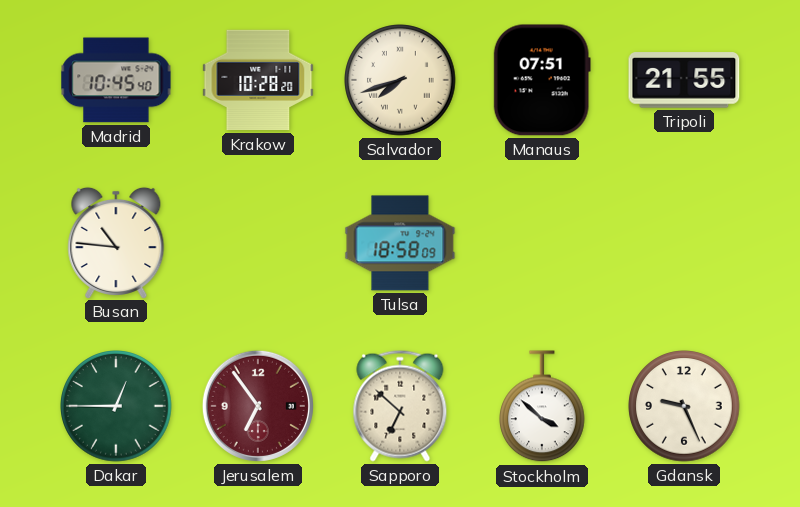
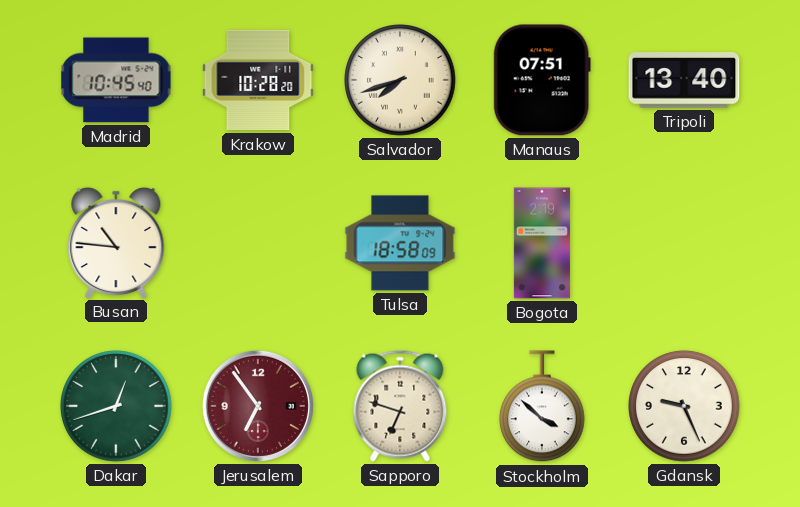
Tripoli: 21:55 -> 13:40
Bogota: none -> 2:19
Dakar: 12:45 -> 12:42
Sapporo: 6:52 -> 6:48
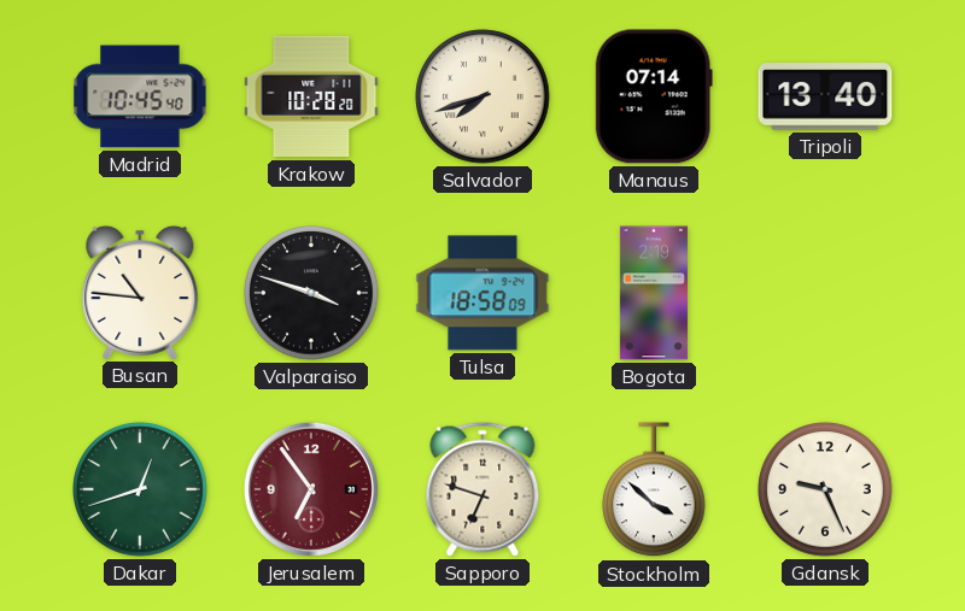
Manaus: 07:51 -> 07:14
Valparaiso: none -> 3:48
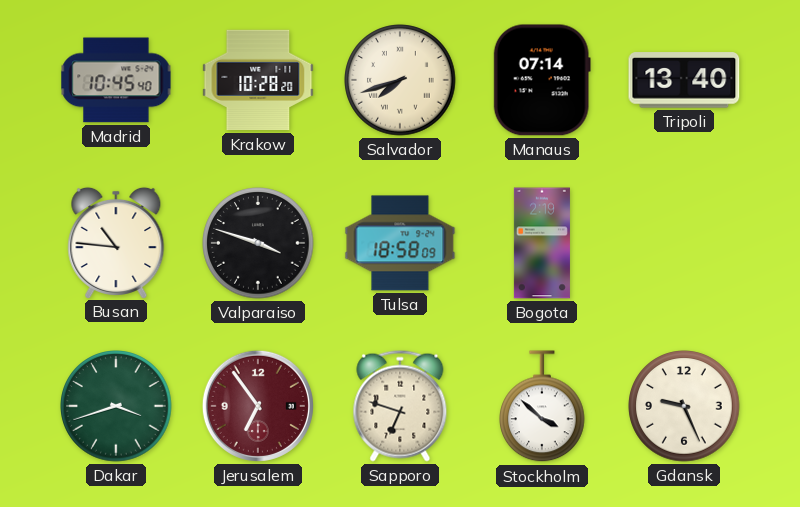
Dakar: 12:42 -> 3:42
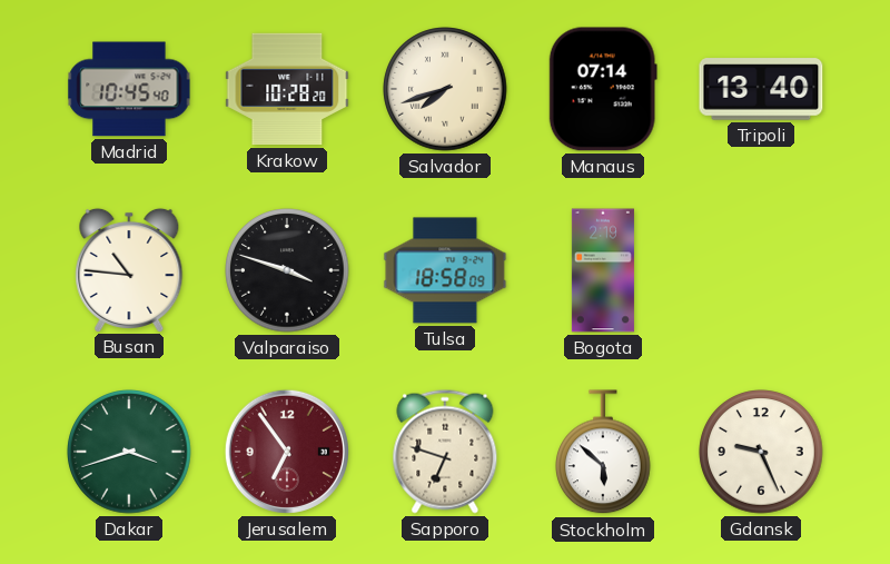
Stockholm: 3:52 -> 5:52
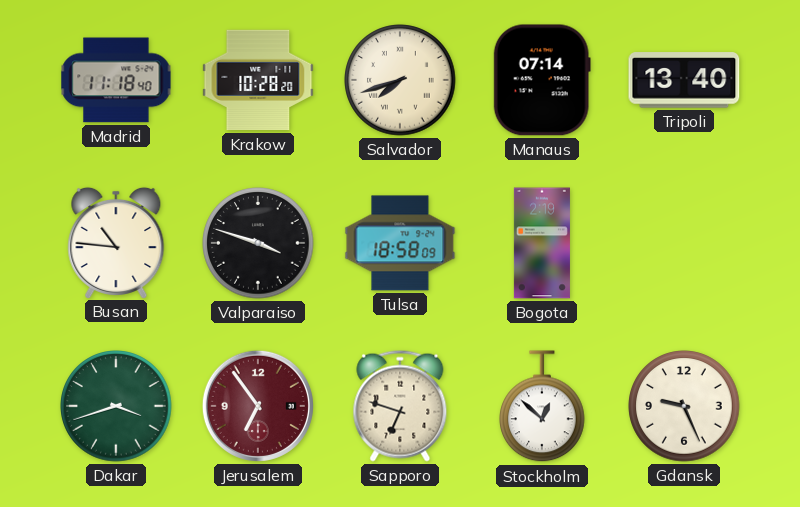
Madrid: 10:45 -> 11:18
Stockholm: 5:52 -> 12:52
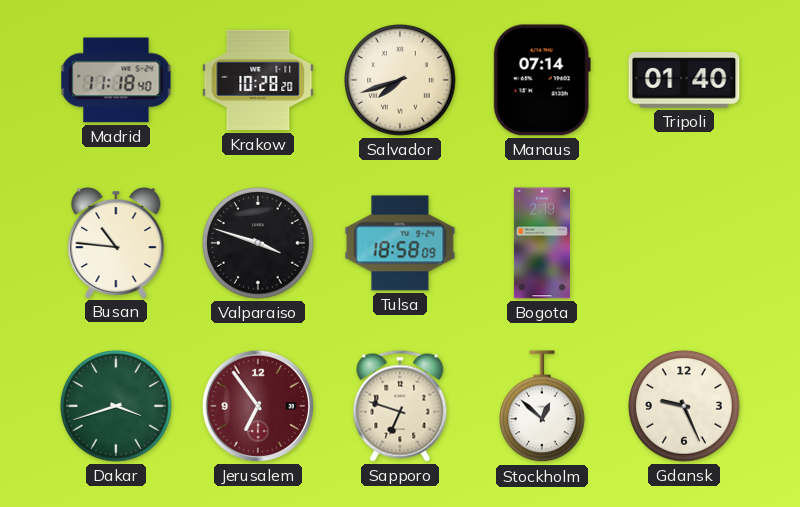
Tripoli: 13:40 -> 01:40
